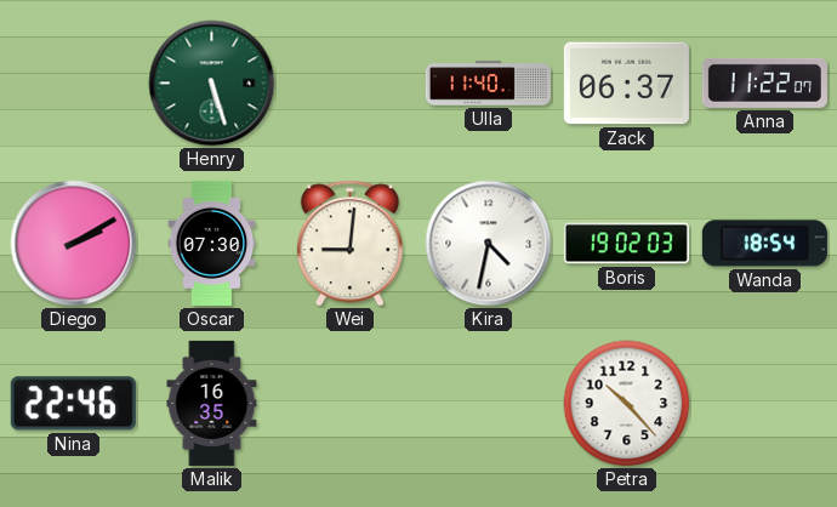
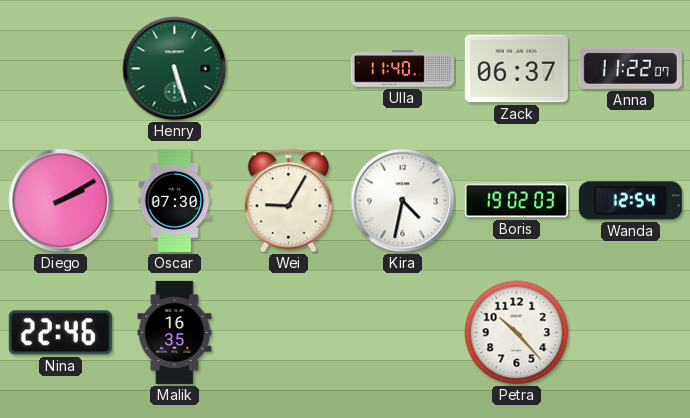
Wei: 9:01 -> 9:05
Wanda: 18:54 -> 12:54
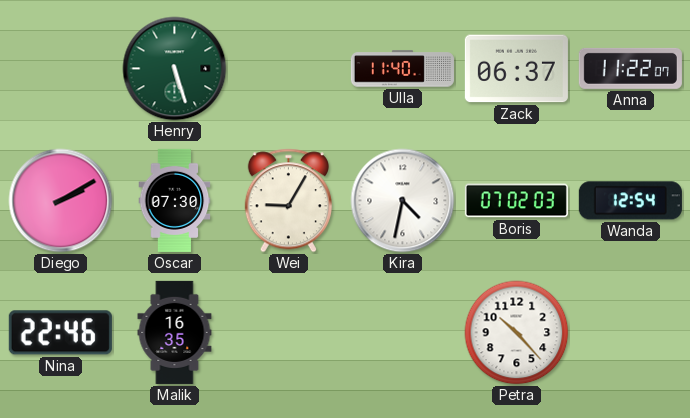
Boris: 19:02 -> 07:02
